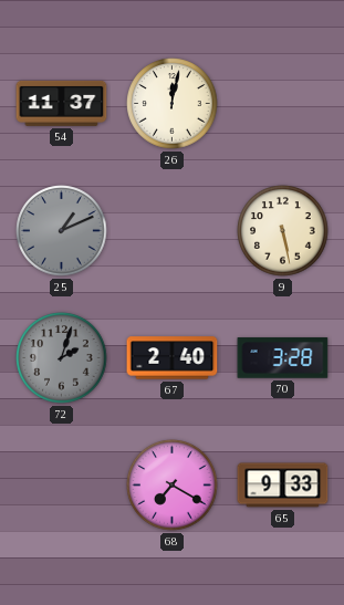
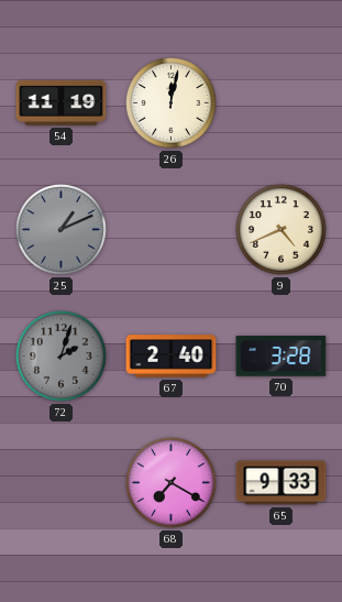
54: 11:37 -> 11:19
9: 5:28 -> 4:41
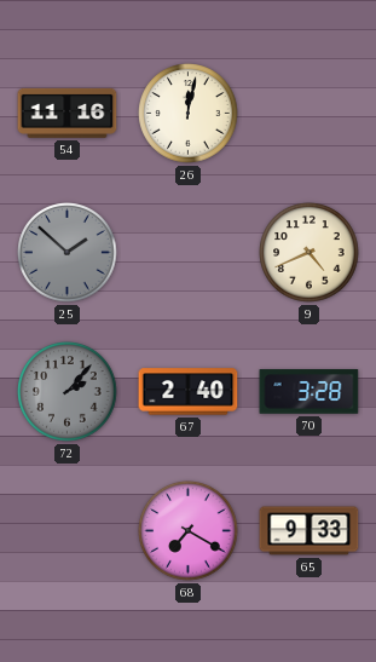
54: 11:19 -> 11:16
25: 1:11 -> 1:52
72: 2:03 -> 2:07
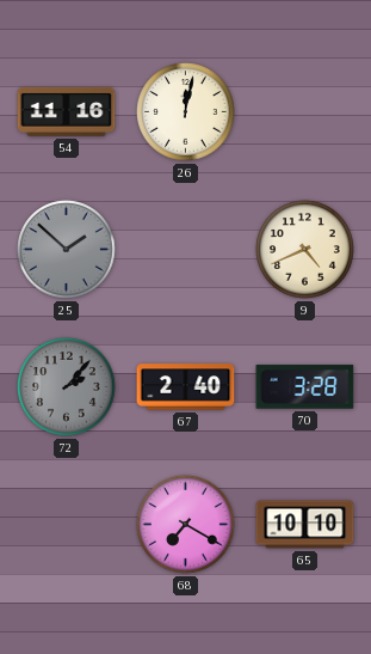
65: 9:33 -> 10:10
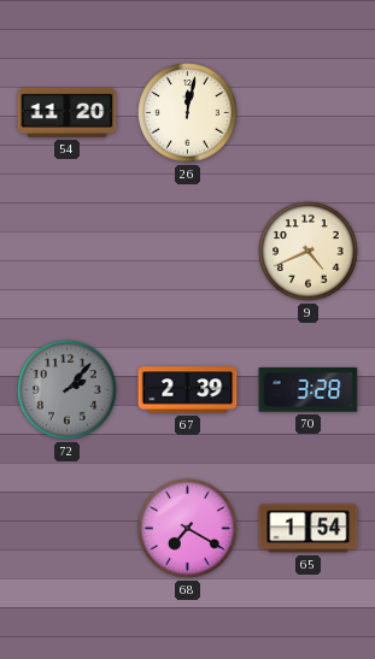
54: 11:16 -> 11:20
25: 1:52 -> none
67: 2:40 -> 2:39
65: 10:10 -> 1:54
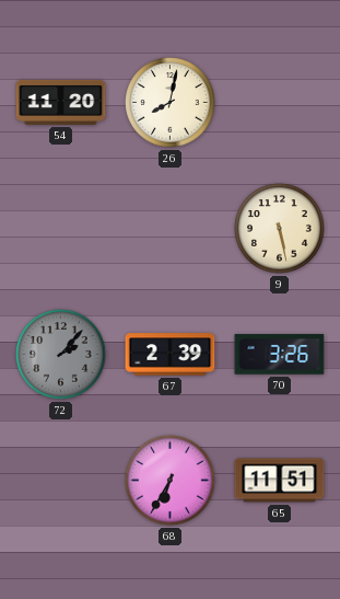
26: 12:02 -> 8:02
9: 4:41 -> 5:28
70: 3:28 -> 3:26
68: 7:20 -> 6:35
65: 1:54 -> 11:51
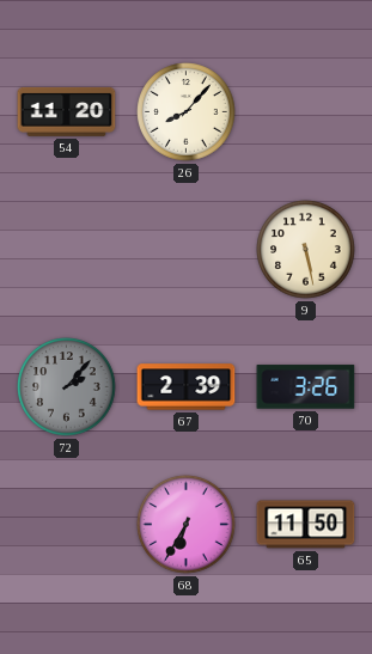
26: 8:02 -> 8:07
65: 11:51 -> 11:50
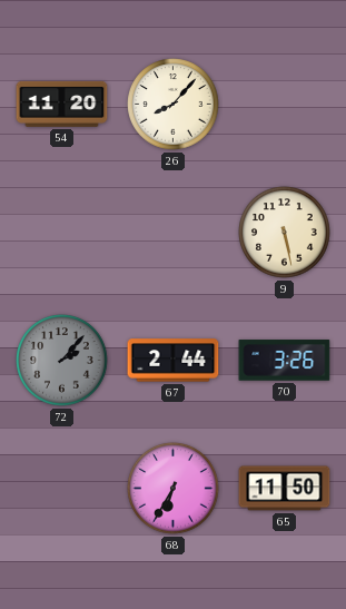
67: 2:39 -> 2:44
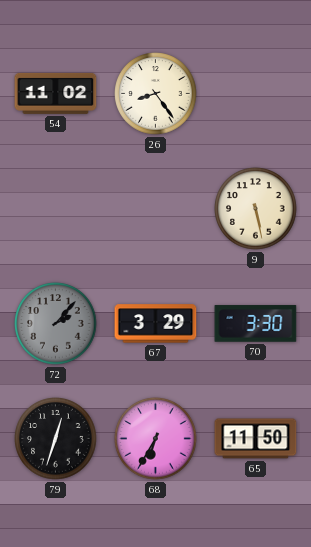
54: 11:20 -> 11:02
26: 8:07 -> 8:24
67: 2:44 -> 3:29
70: 3:26 -> 3:30
79: none -> 12:33
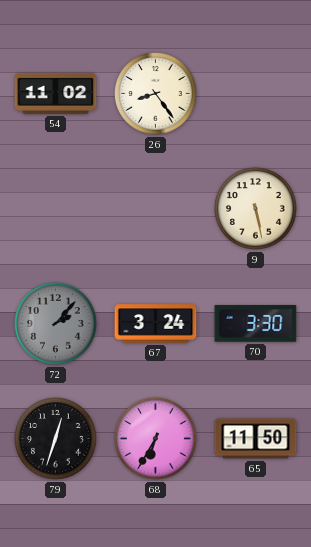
67: 3:29 -> 3:24
